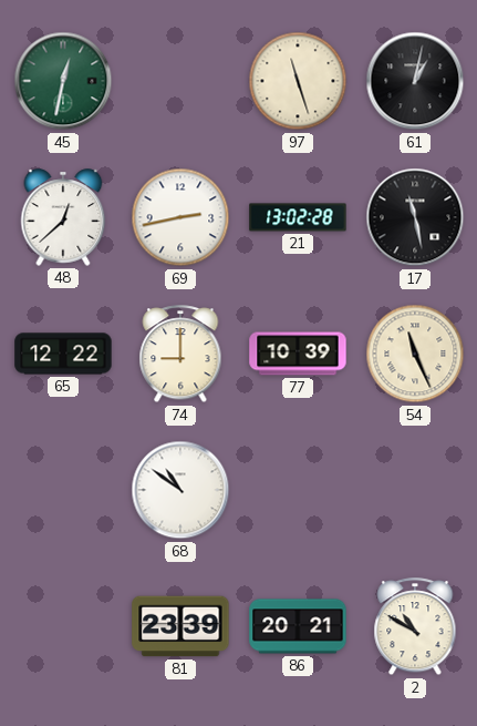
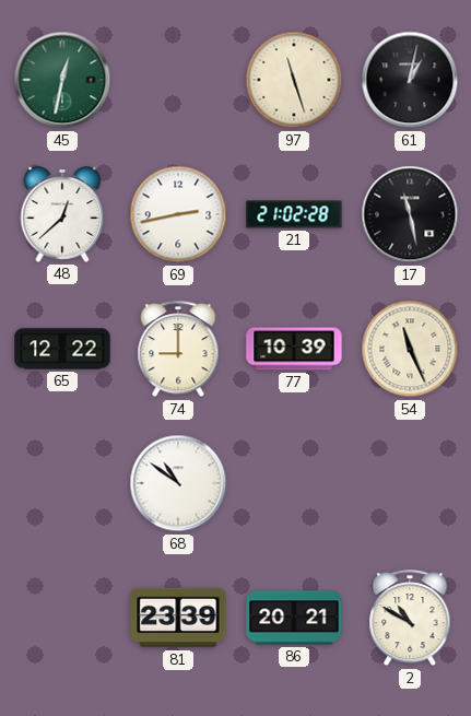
21: 13:02 -> 21:02
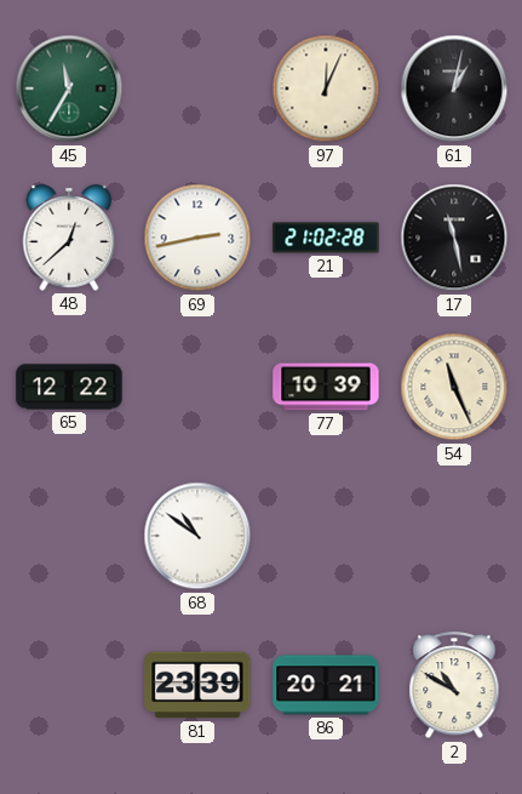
45: 12:32 -> 11:35
97: 11:27 -> 12:04
74: 9:00 -> none
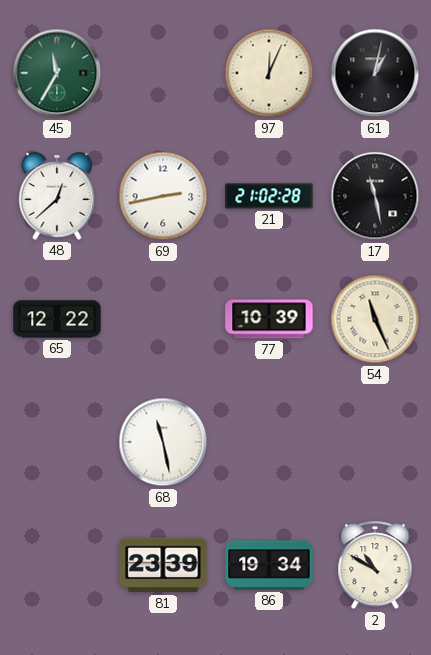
68: 10:51 -> 11:28
86: 20:21 -> 19:34
